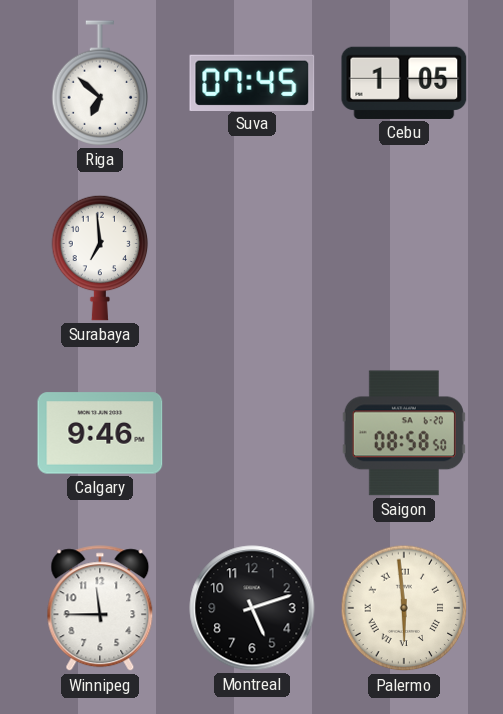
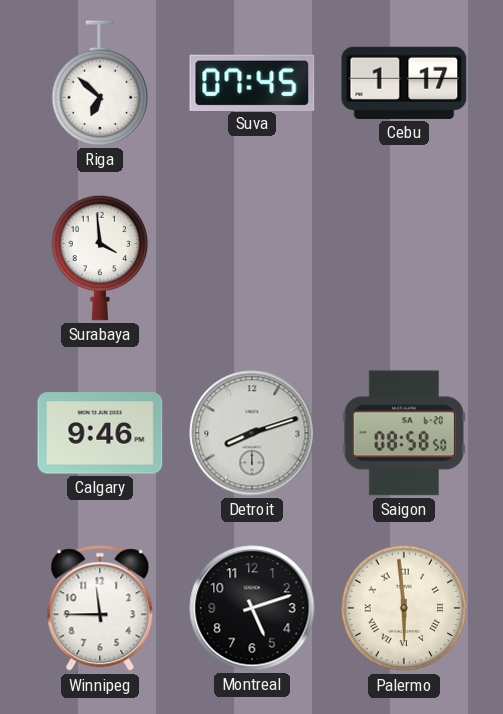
Cebu: 1:05 -> 1:17
Surabaya: 6:59 -> 3:59
Detroit: none -> 8:12
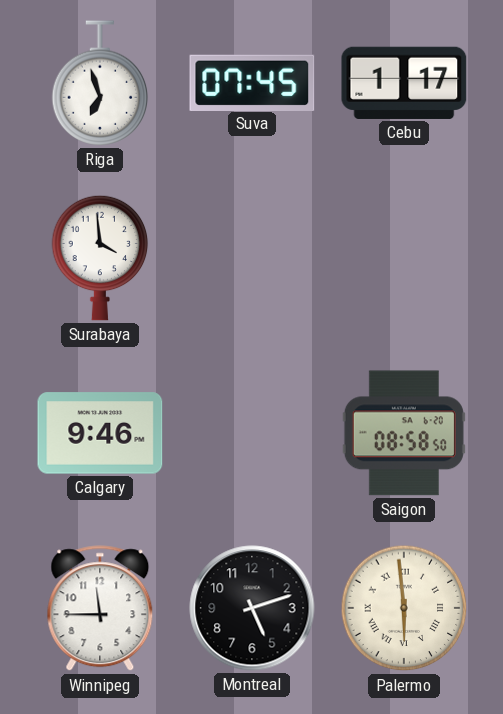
Riga: 6:52 -> 6:57
Detroit: 8:12 -> none
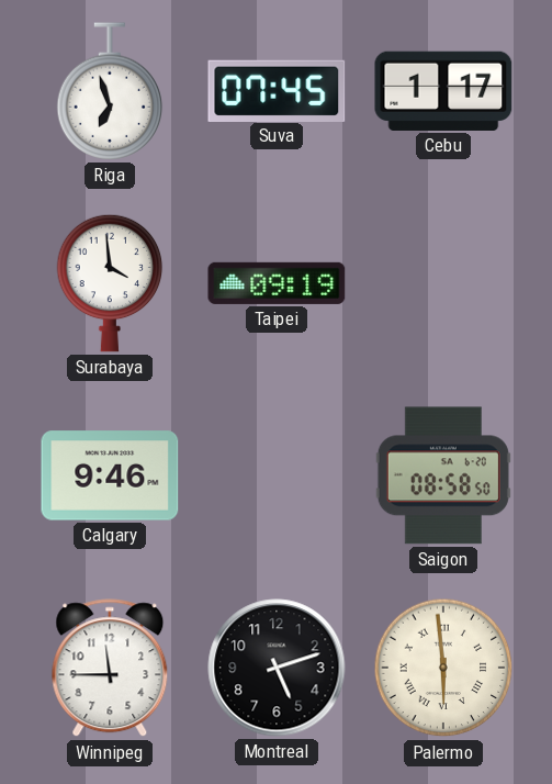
Taipei: none -> 09:19
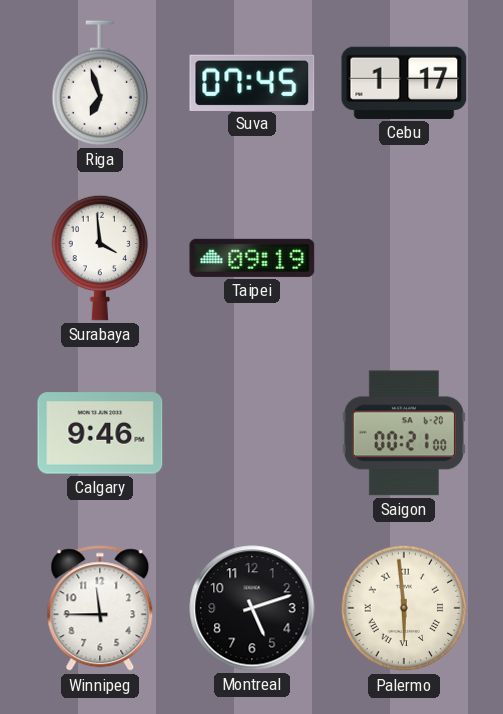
Saigon: 08:58 -> 00:21
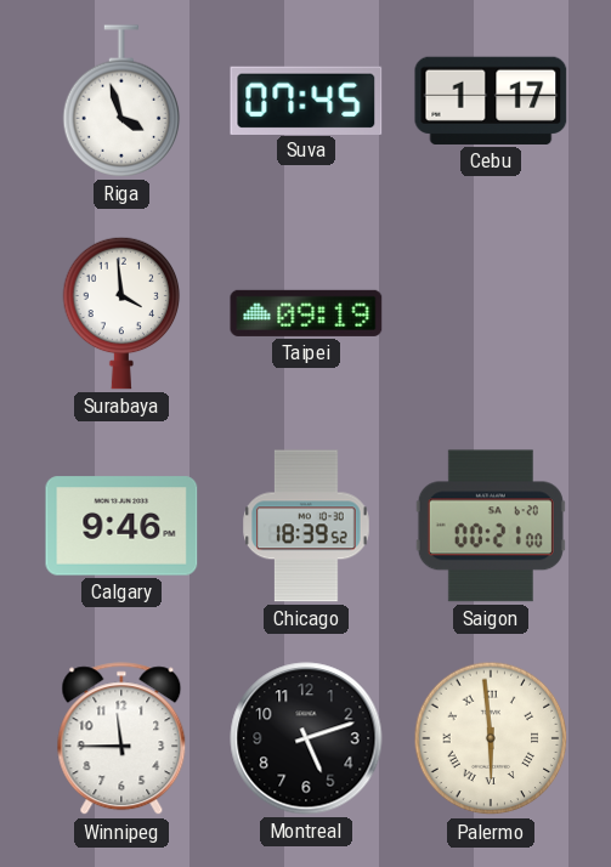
Riga: 6:57 -> 3:57
Chicago: none -> 18:39
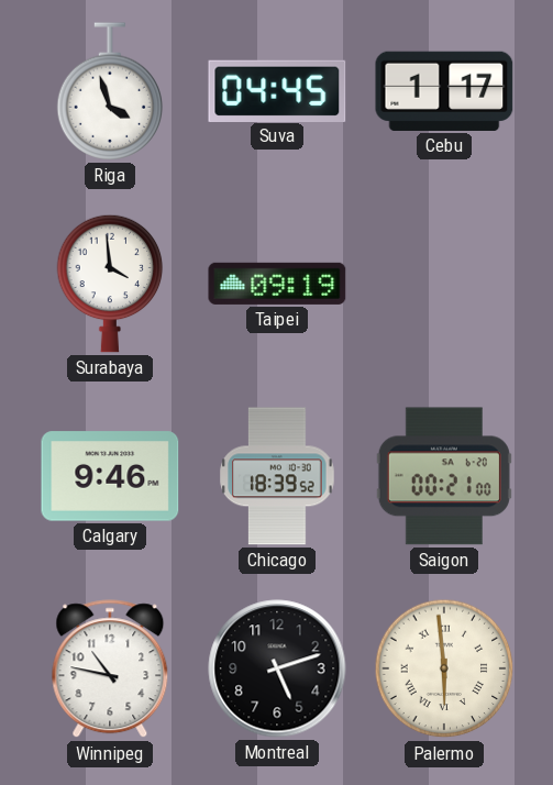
Suva: 07:45 -> 04:45
Winnipeg: 11:45 -> 10:47
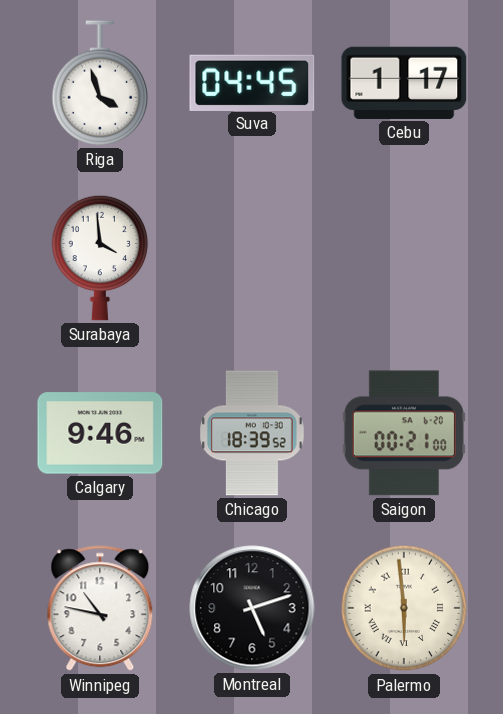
Taipei: 09:19 -> none
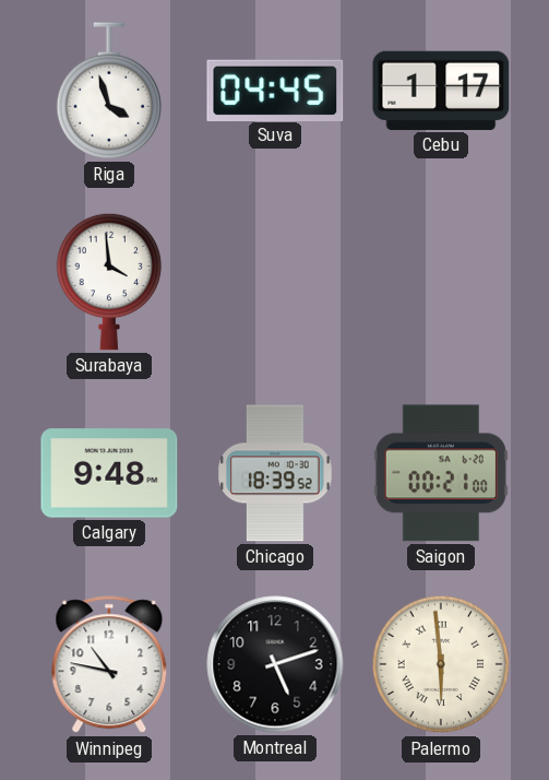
Calgary: 9:46 -> 9:48
